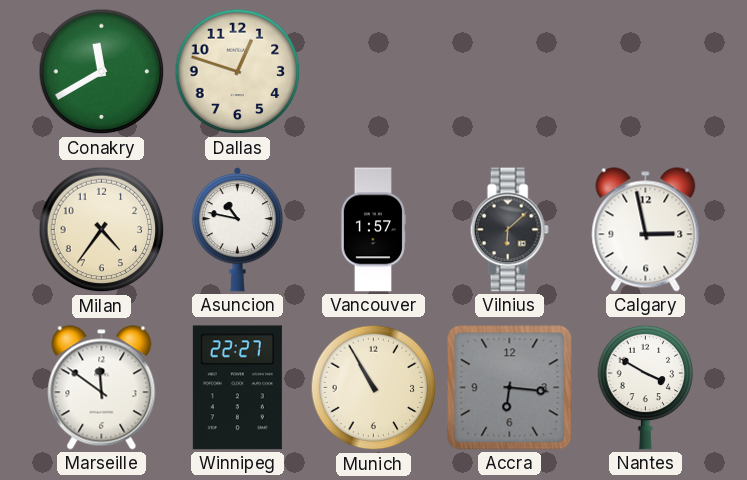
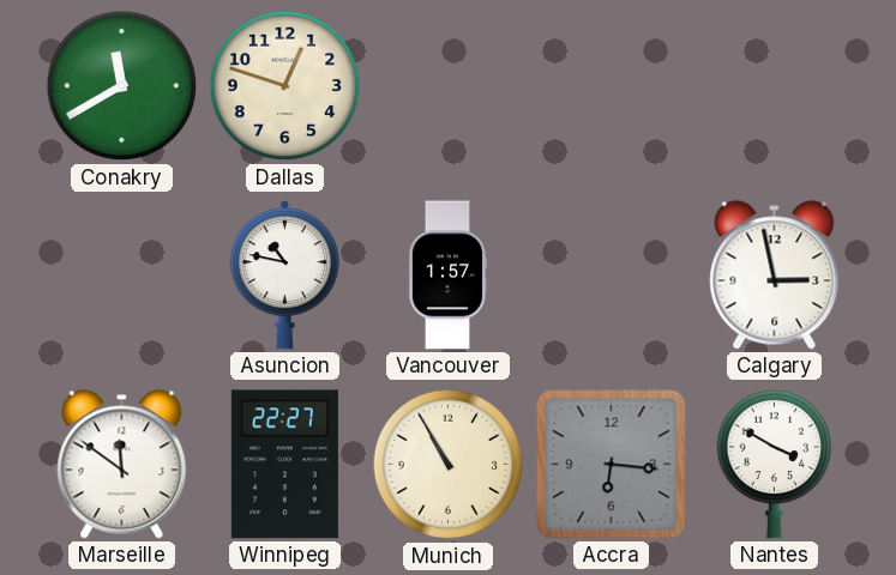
Milan: 4:36 -> none
Vilnius: 6:08 -> none
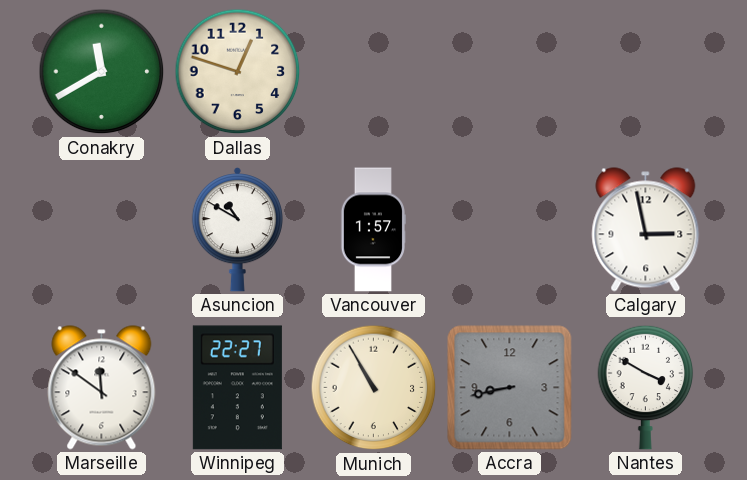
Asuncion: 10:47 -> 10:50
Accra: 6:16 -> 8:43
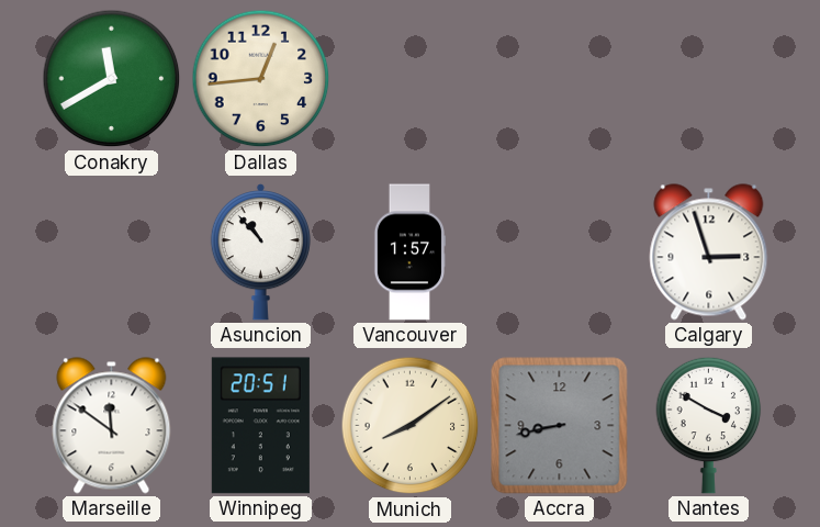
Dallas: 12:48 -> 12:44
Asuncion: 10:50 -> 10:53
Calgary: 2:58 -> 2:57
Winnipeg: 22:27 -> 20:51
Munich: 10:55 -> 8:09
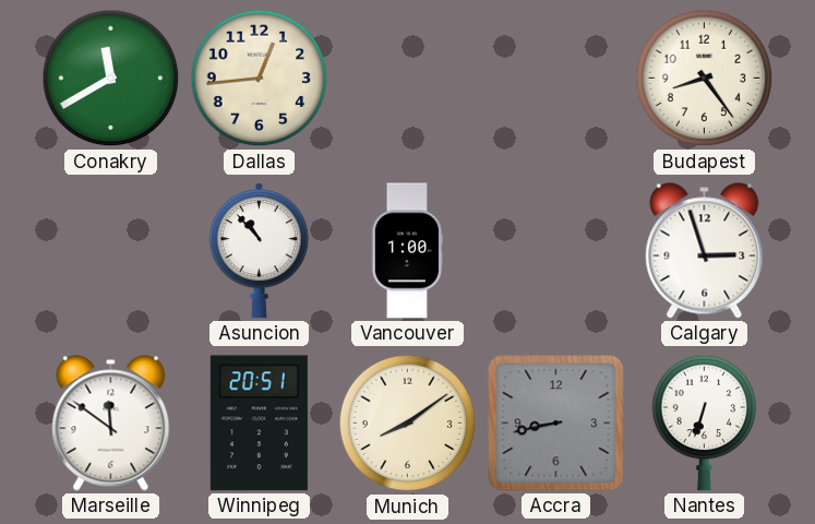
Budapest: none -> 8:24
Vancouver: 1:57 -> 1:00
Nantes: 3:50 -> 6:33
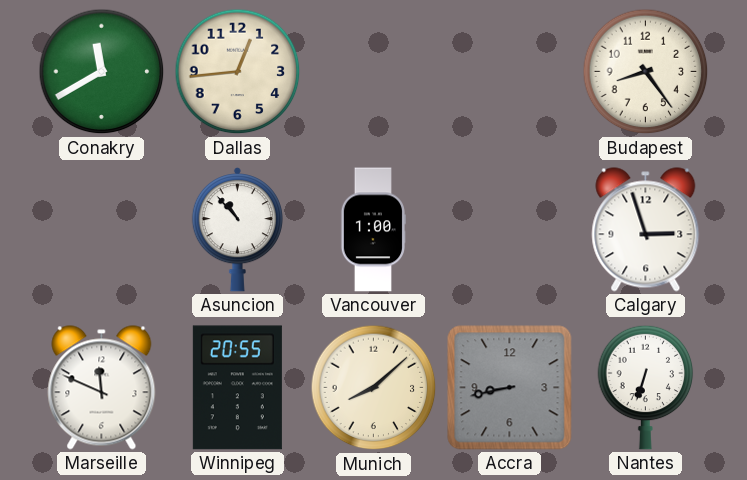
Marseille: 11:51 -> 11:49
Winnipeg: 20:51 -> 20:55
Munich: 8:09 -> 8:08
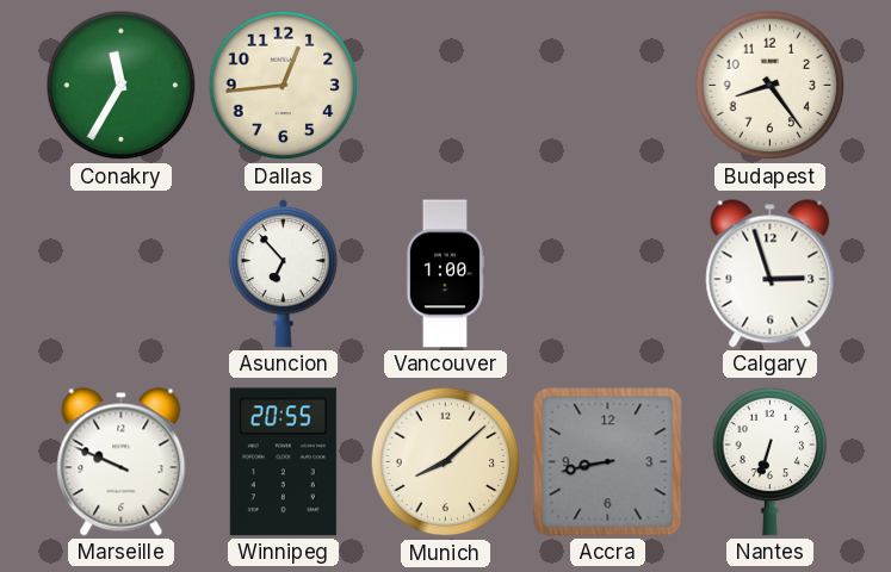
Conakry: 11:40 -> 11:35
Asuncion: 10:53 -> 6:53
Marseille: 11:49 -> 9:49
